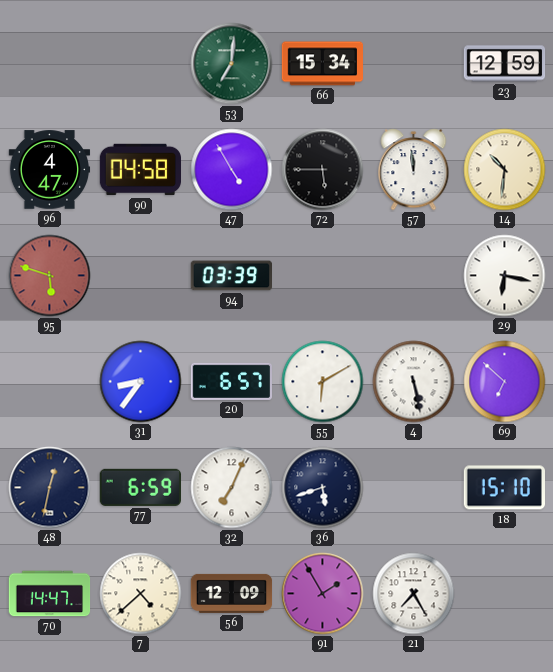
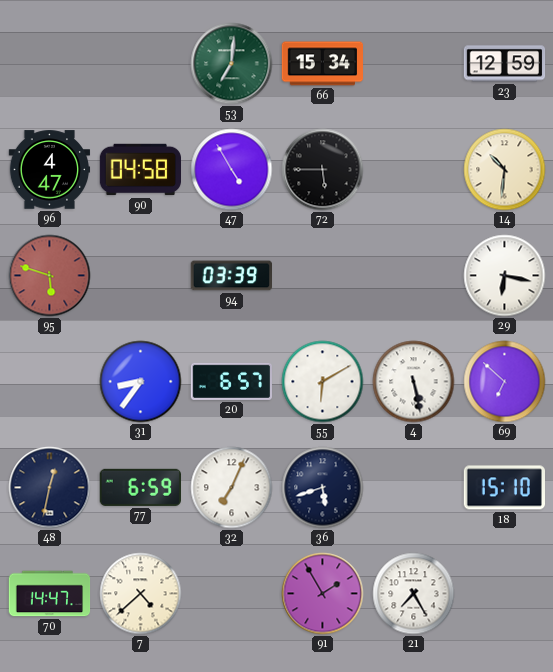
57: 11:59 -> none
56: 12:09 -> none
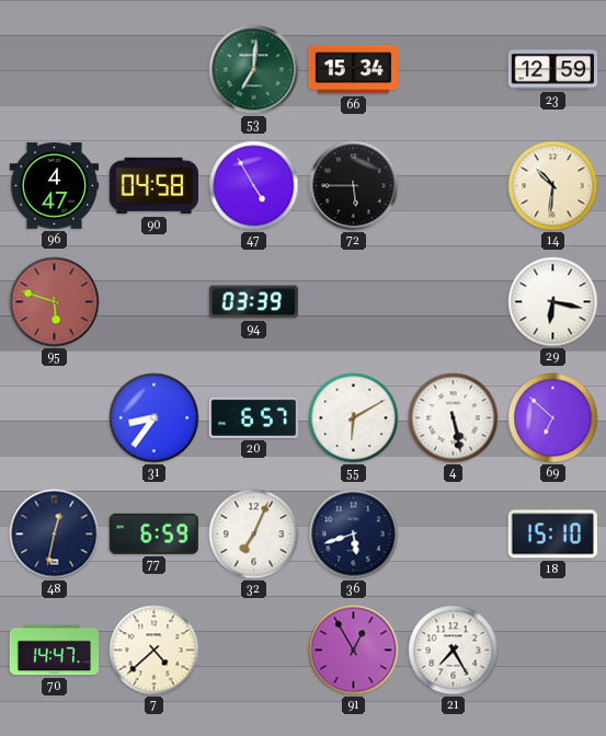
91: 1:55 -> 12:55
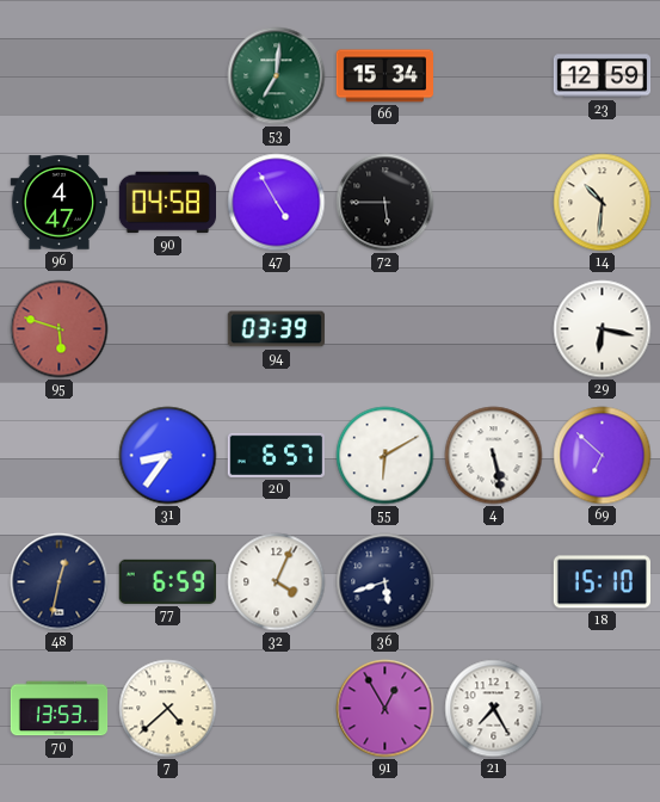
32: 7:04 -> 4:04
70: 14:47 -> 13:53
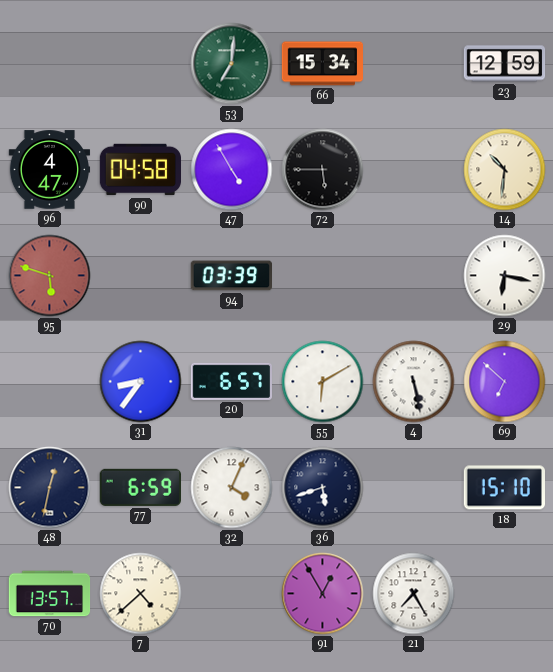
70: 13:53 -> 13:57
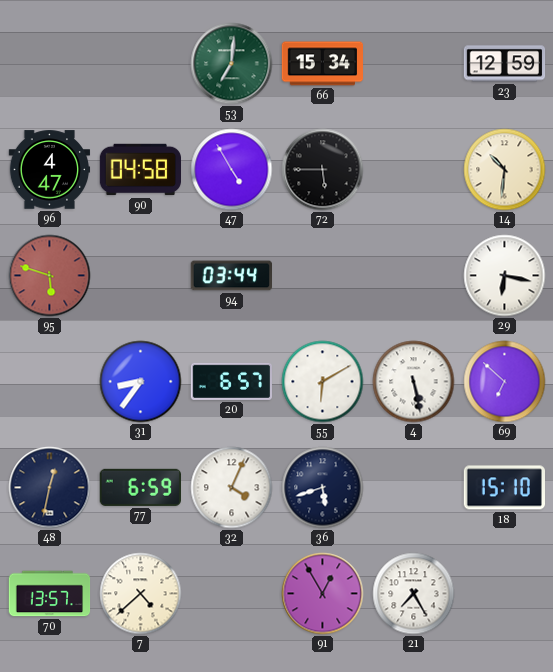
94: 03:39 -> 03:44
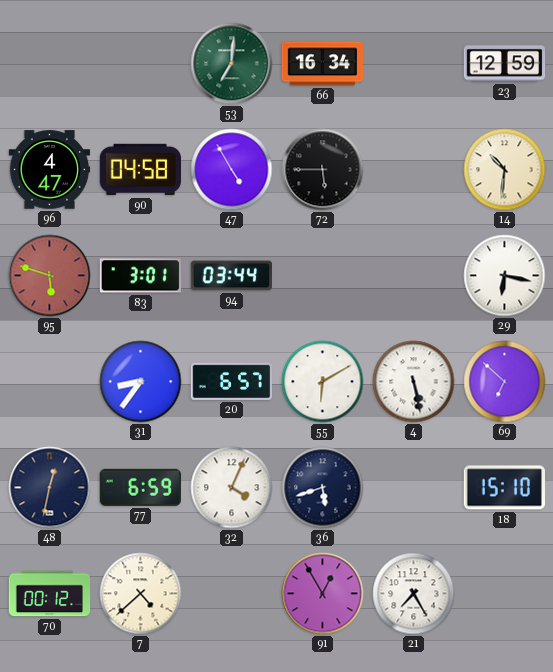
66: 15:34 -> 16:34
83: none -> 3:01
70: 13:57 -> 00:12
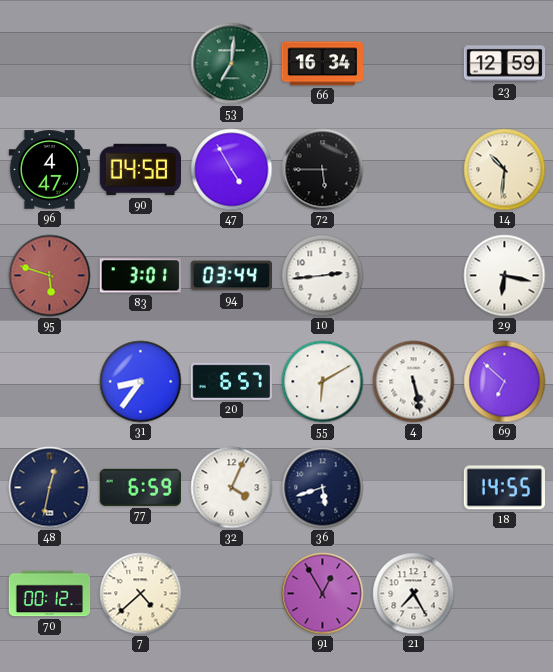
10: none -> 2:44
18: 15:10 -> 14:55
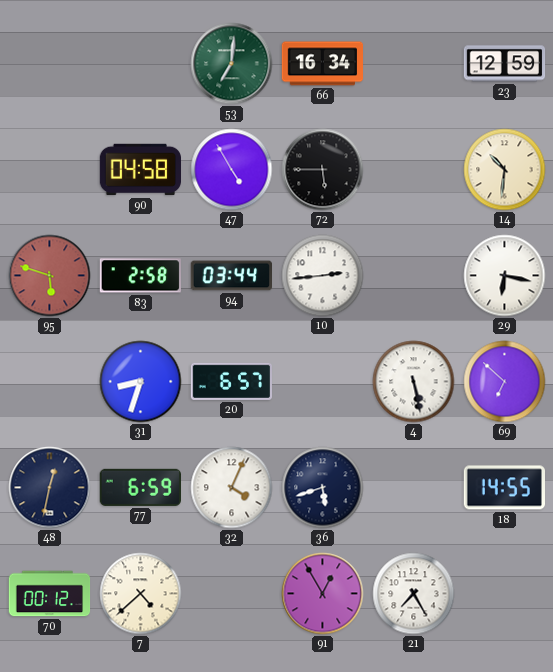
96: 4:47 -> none
83: 3:01 -> 2:58
31: 8:36 -> 8:33
55: 6:10 -> none
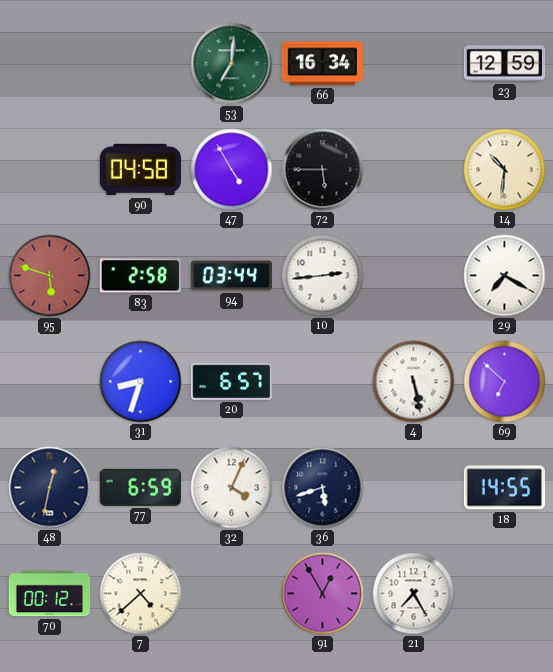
29: 6:17 -> 7:20
